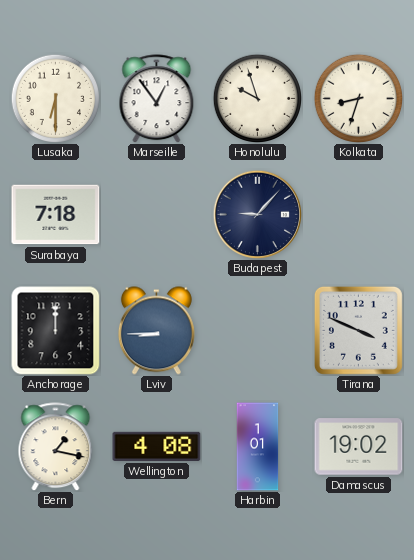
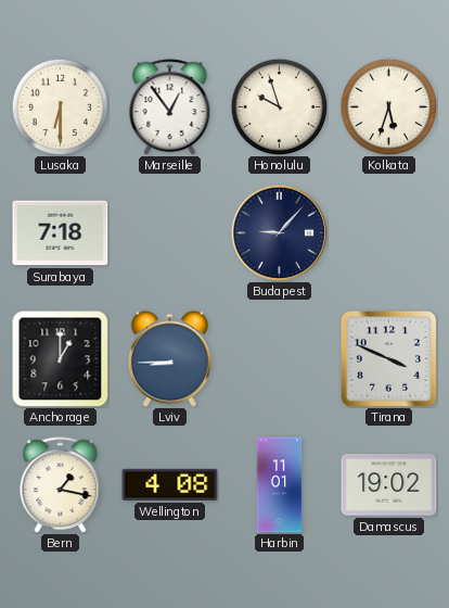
Kolkata: 8:33 -> 5:33
Anchorage: 12:00 -> 1:00
Harbin: 1:01 -> 11:01
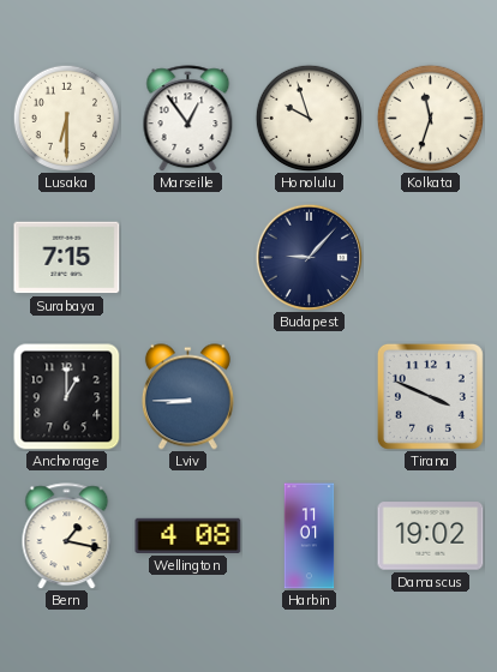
Kolkata: 5:33 -> 11:33
Surabaya: 7:18 -> 7:15
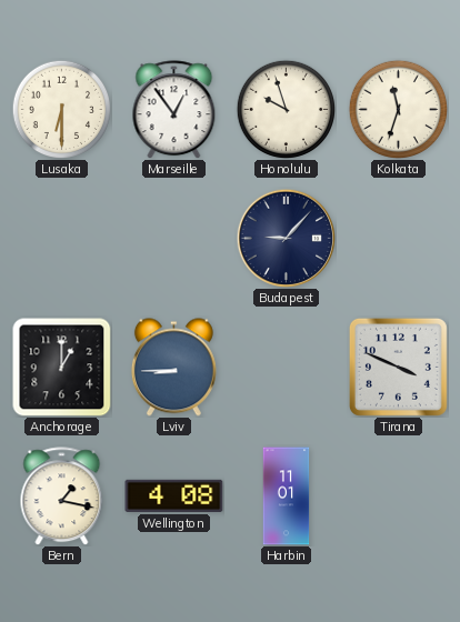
Surabaya: 7:15 -> none
Damascus: 19:02 -> none
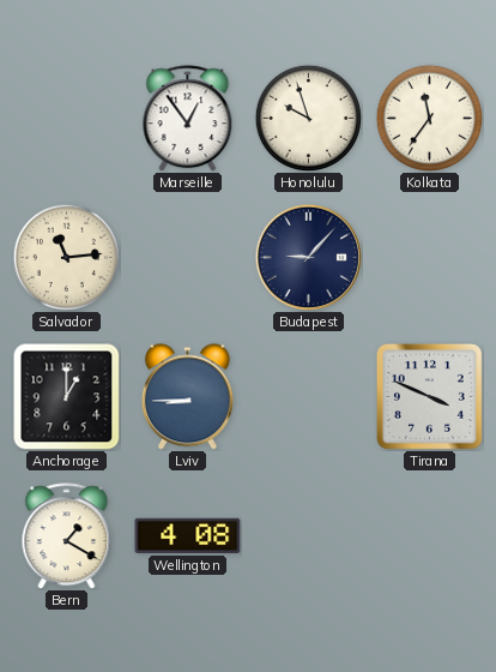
Lusaka: 6:30 -> none
Kolkata: 11:33 -> 11:36
Salvador: none -> 11:14
Bern: 1:17 -> 1:20
Harbin: 11:01 -> none
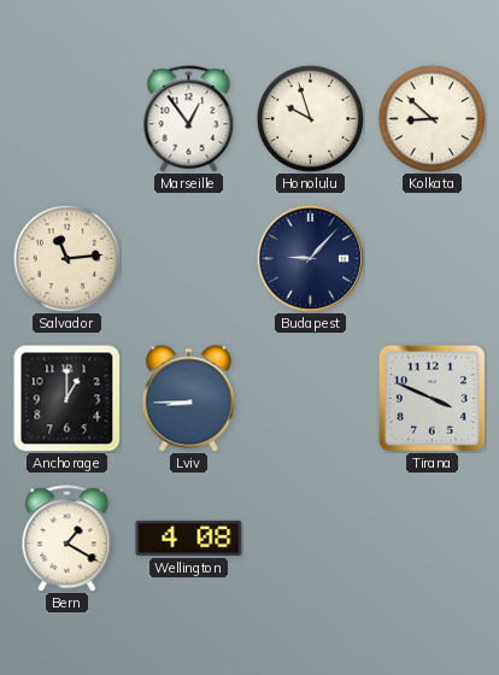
Kolkata: 11:36 -> 8:52
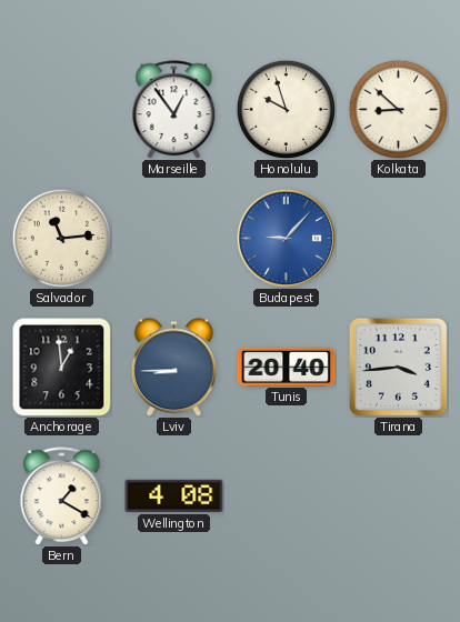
Budapest dial: navy -> blue
Anchorage: 1:00 -> 12:59
Tunis: none -> 20:40
Tirana: 3:49 -> 3:44
